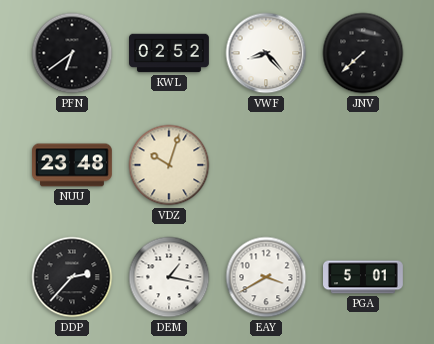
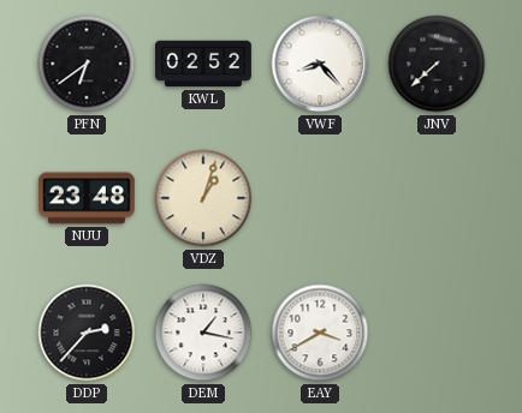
VDZ: 10:03 -> 1:03
PGA: 5:01 -> none
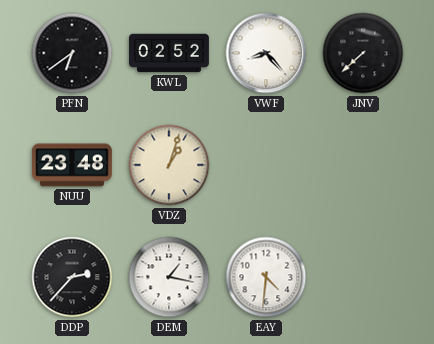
EAY: 3:40 -> 4:31
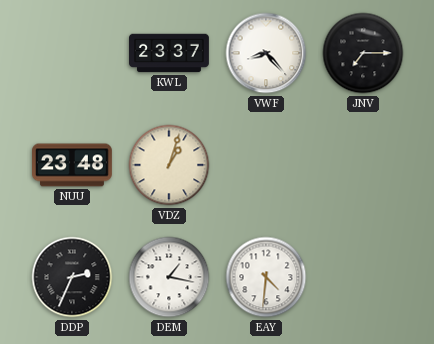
PFN: 6:39 -> none
KWL: 02:52 -> 23:37
JNV: 7:38 -> 7:15
DDP: 2:37 -> 2:34
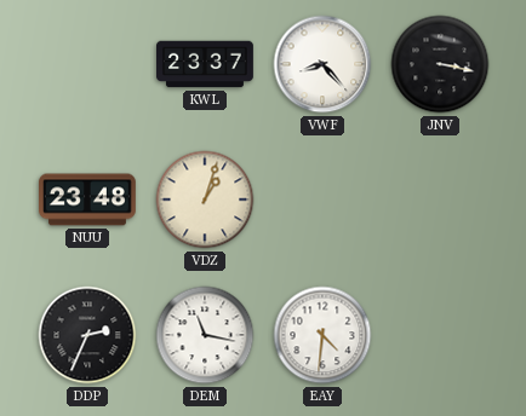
JNV: 7:15 -> 3:17
DEM: 1:17 -> 11:17
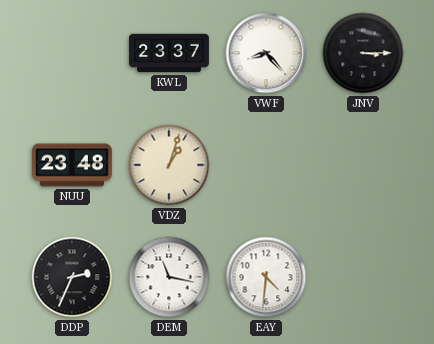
JNV: 3:17 -> 3:15
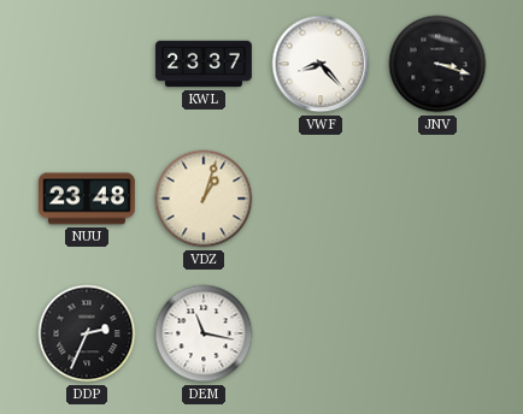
JNV: 3:15 -> 3:18
EAY: 4:31 -> none
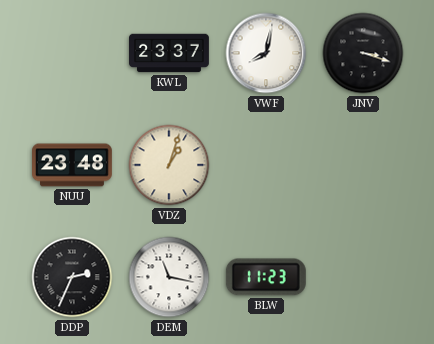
VWF: 8:23 -> 8:02
BLW: none -> 11:23
